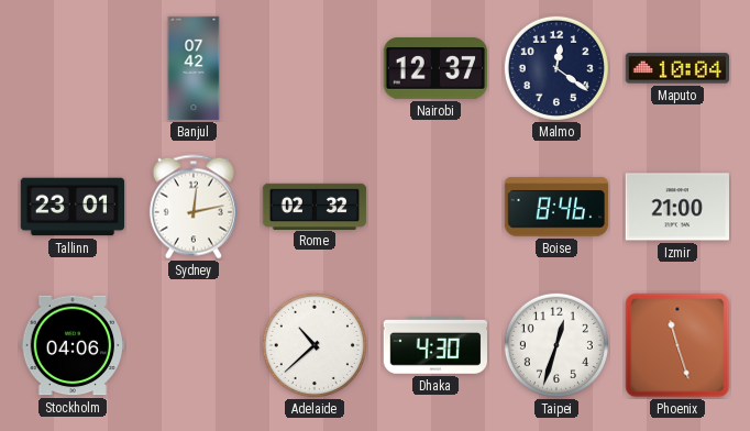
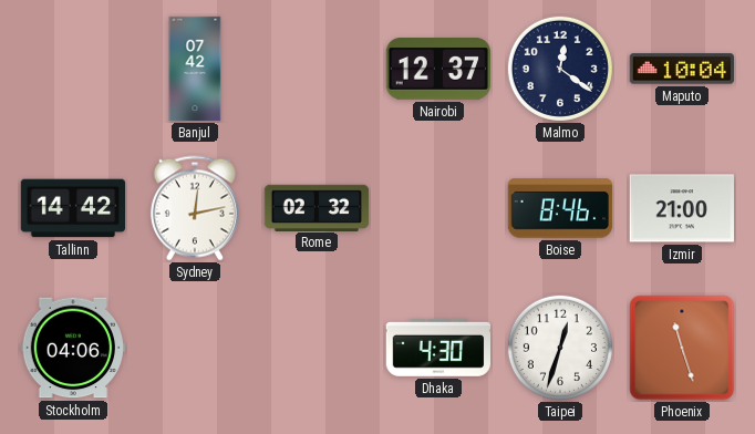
Tallinn: 23:01 -> 14:42
Adelaide: 10:38 -> none
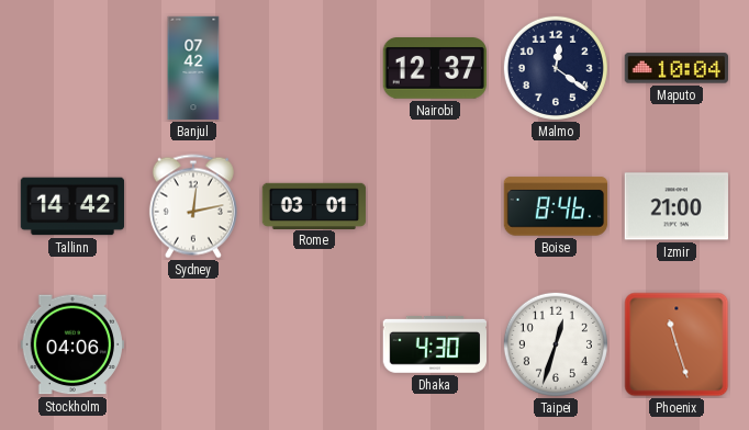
Rome: 02:32 -> 03:01
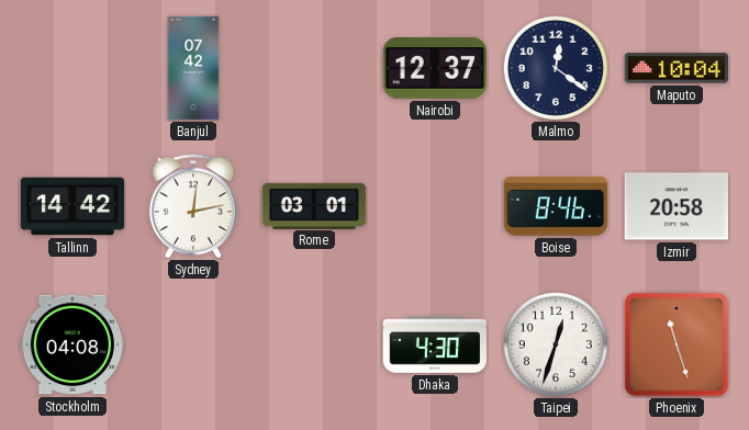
Izmir: 21:00 -> 20:58
Stockholm: 04:06 -> 04:08
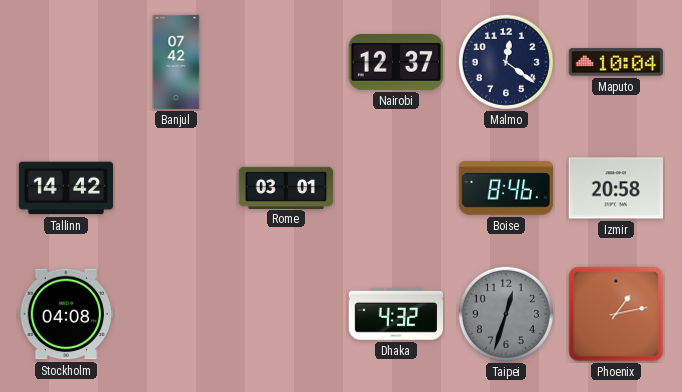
Sydney: 12:13 -> none
Dhaka: 4:30 -> 4:32
Taipei dial: white -> grey
Phoenix: 11:27 -> 1:13
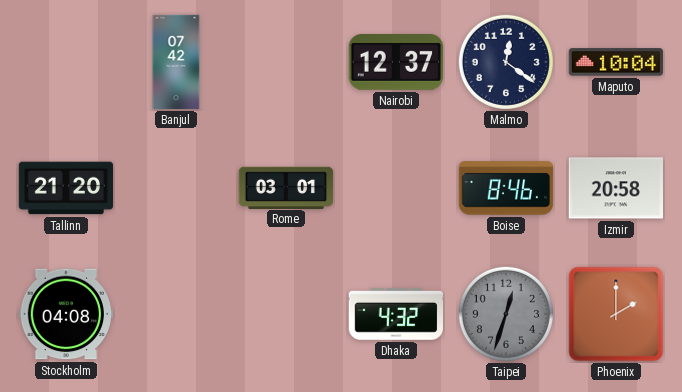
Tallinn: 14:42 -> 21:20
Phoenix: 1:13 -> 2:00
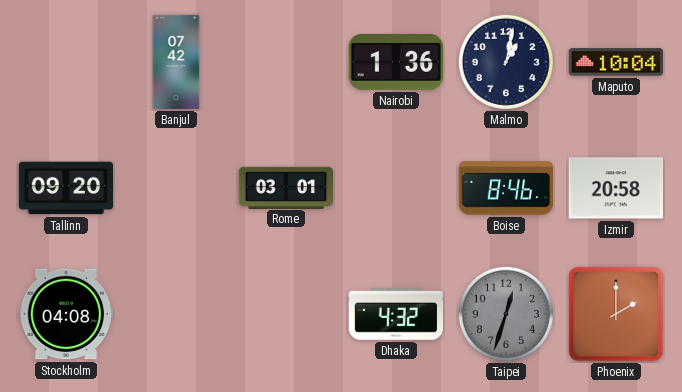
Nairobi: 12:37 -> 1:36
Malmo: 12:21 -> 1:02
Tallinn: 21:20 -> 09:20
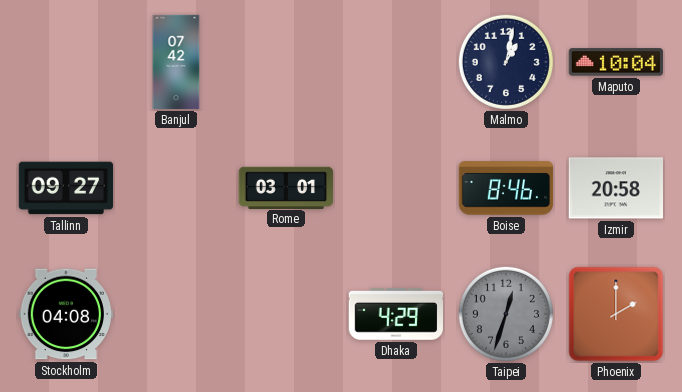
Nairobi: 1:36 -> none
Tallinn: 09:20 -> 09:27
Dhaka: 4:32 -> 4:29
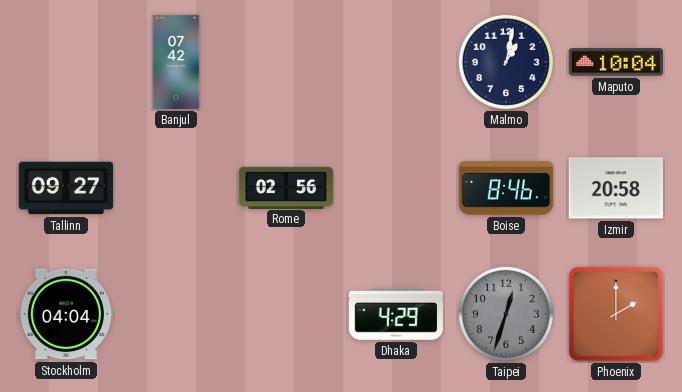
Rome: 03:01 -> 02:56
Stockholm: 04:08 -> 04:04
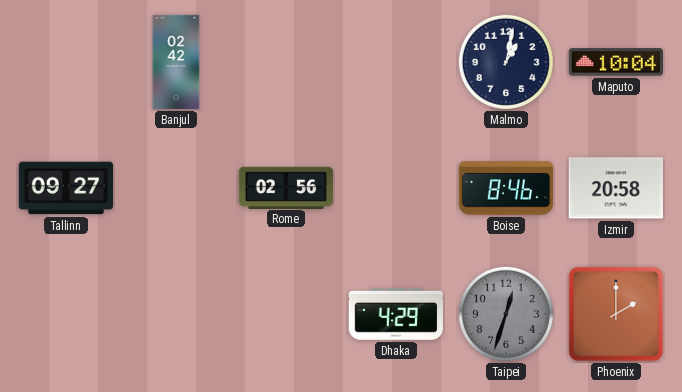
Banjul: 07:42 -> 02:42
Stockholm: 04:04 -> none
